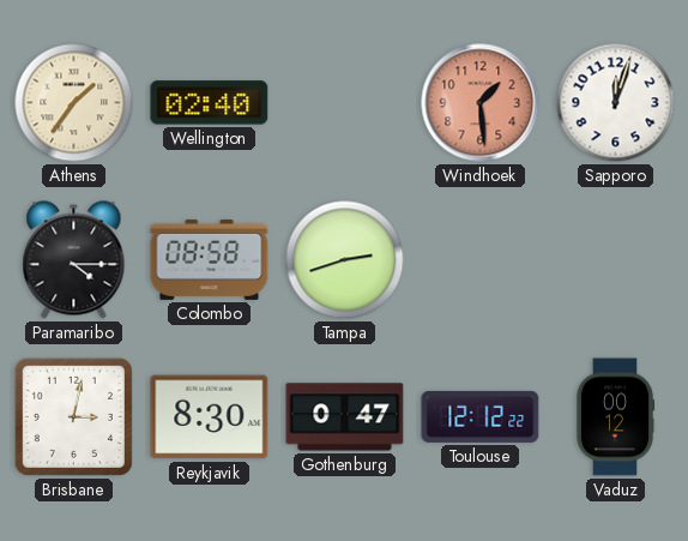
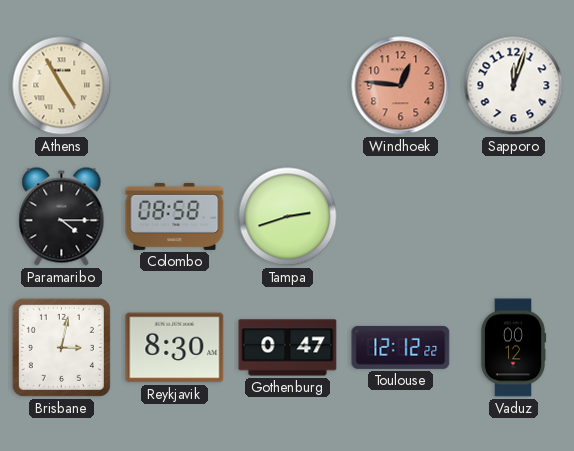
Athens: 1:36 -> 4:55
Wellington: 02:40 -> none
Windhoek: 1:29 -> 12:46
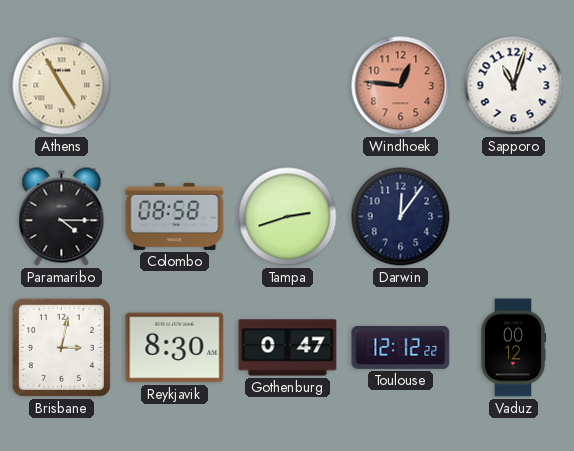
Sapporo: 12:03 -> 11:03
Darwin: none -> 12:06
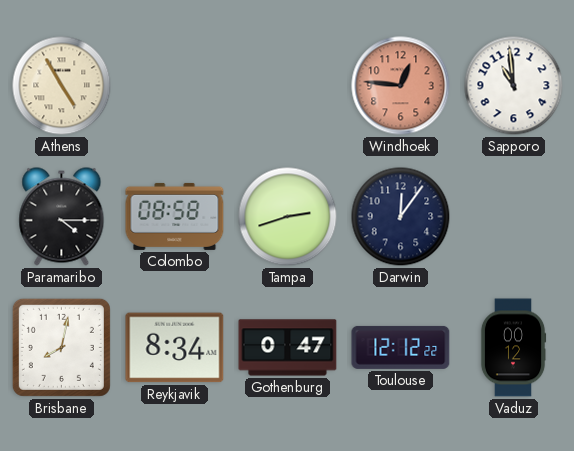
Sapporo: 11:03 -> 10:59
Brisbane: 3:02 -> 8:02
Reykjavik: 8:30 -> 8:34
